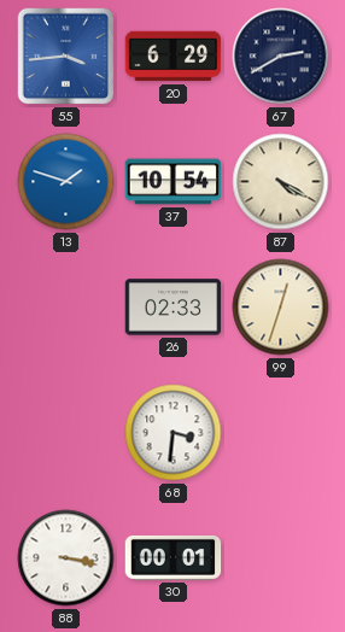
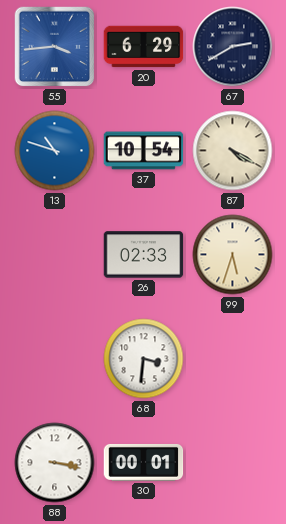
13: 1:48 -> 10:48
99: 12:33 -> 5:33
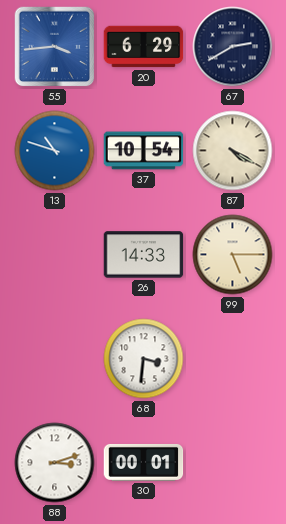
26: 02:33 -> 14:33
99: 5:33 -> 5:15
88: 3:17 -> 3:12
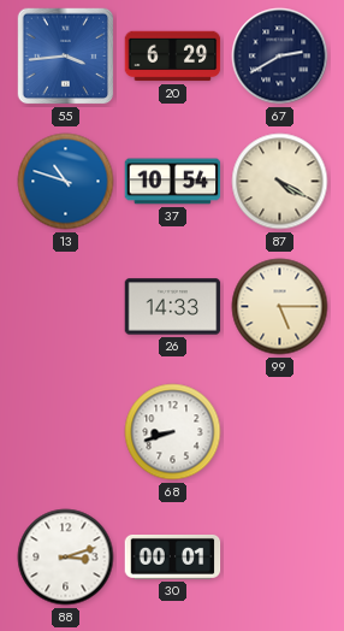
68: 3:31 -> 8:42
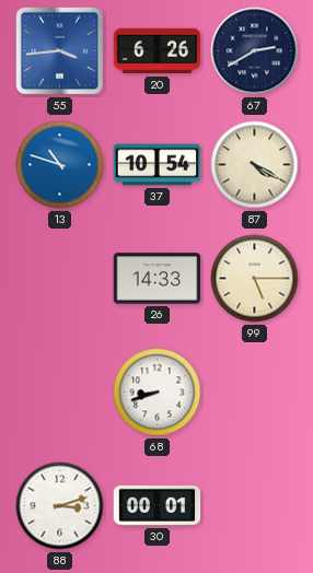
20: 6:29 -> 6:26
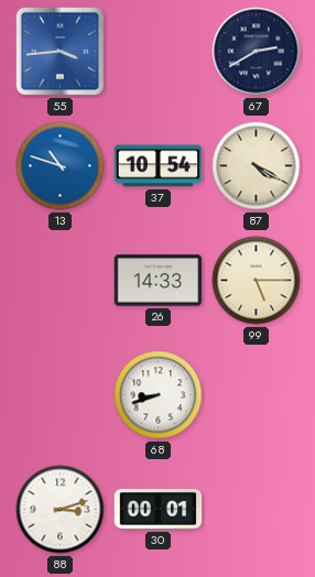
20: 6:26 -> none
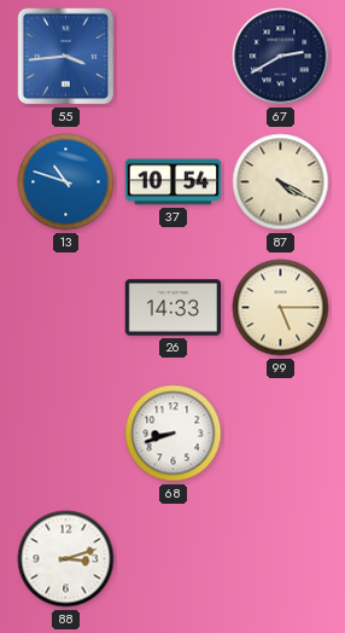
30: 00:01 -> none
